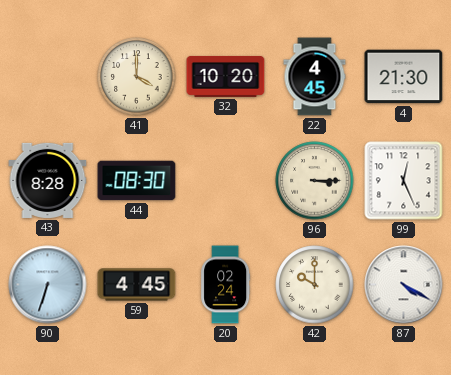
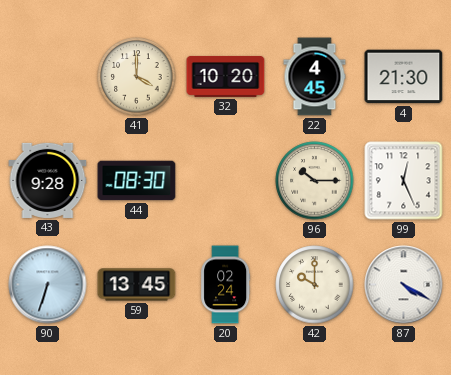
43: 8:28 -> 9:28
96: 3:15 -> 10:15
59: 4:45 -> 13:45
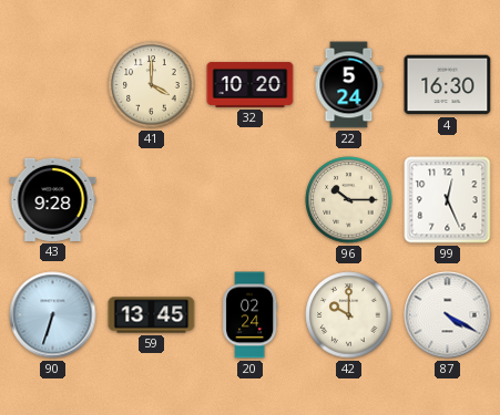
22: 4:45 -> 5:24
4: 21:30 -> 16:30
44: 08:30 -> none
